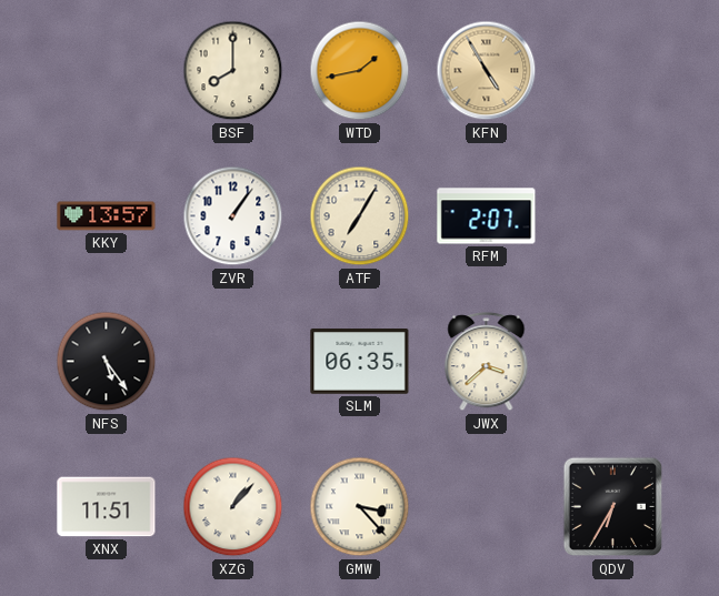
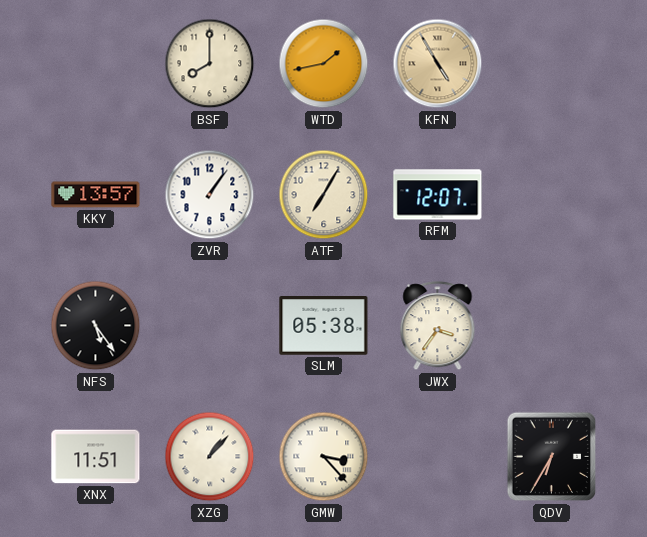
RFM: 2:07 -> 12:07
SLM: 06:35 -> 05:38
JWX: 3:38 -> 3:36
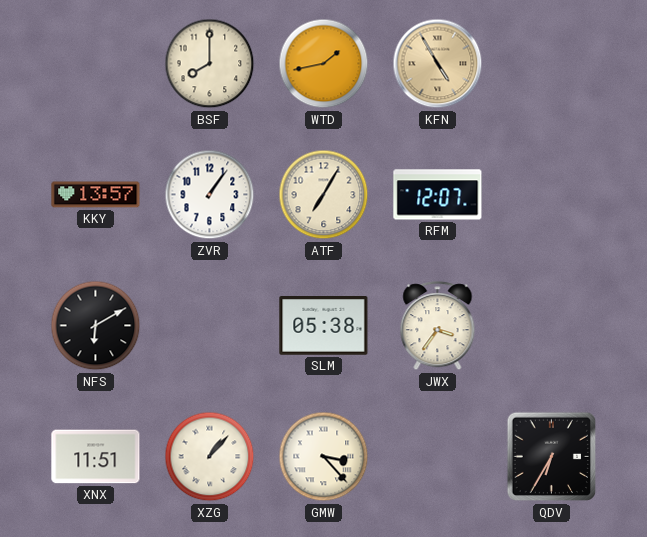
NFS: 5:24 -> 6:10
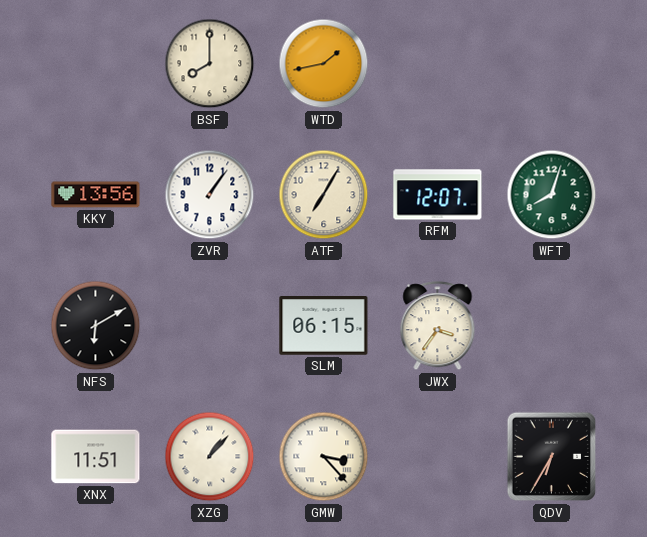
KFN: 4:55 -> none
KKY: 13:57 -> 13:56
WFT: none -> 8:03
SLM: 05:38 -> 06:15
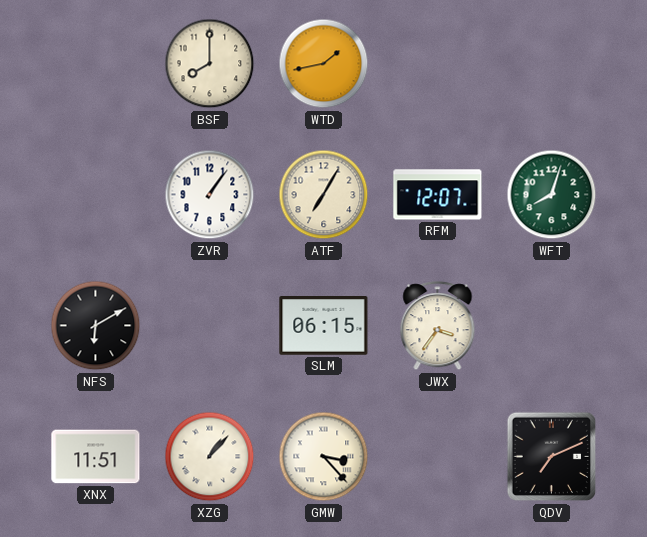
KKY: 13:56 -> none
QDV: 6:35 -> 7:11
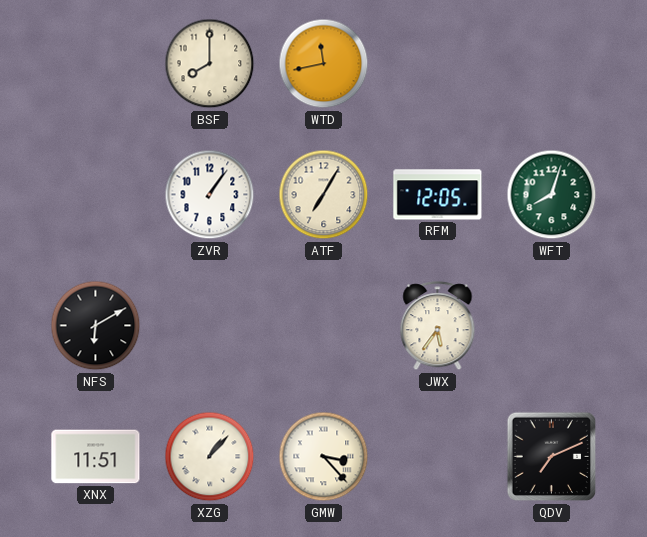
WTD: 1:43 -> 11:43
RFM: 12:07 -> 12:05
SLM: 06:15 -> none
JWX: 3:36 -> 5:36
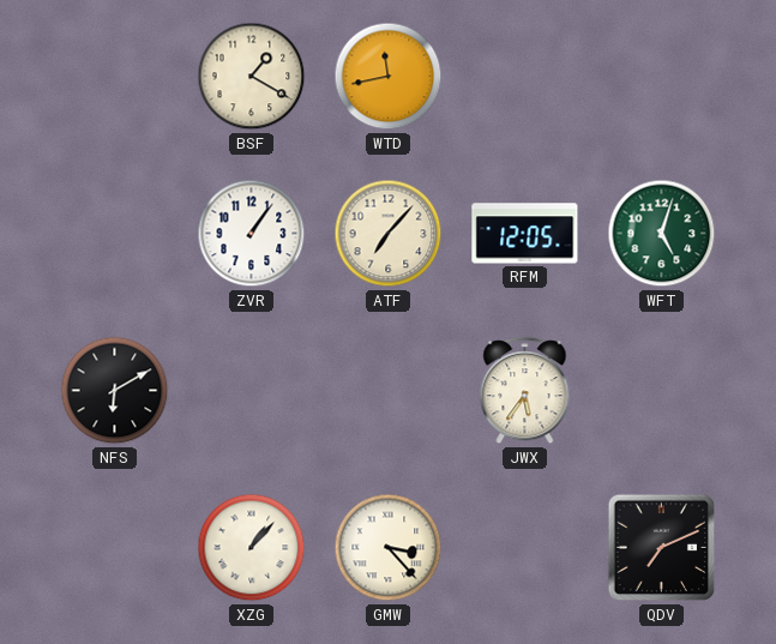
BSF: 8:00 -> 1:20
ATF: 7:05 -> 7:07
WFT: 8:03 -> 5:03
XNX: 11:51 -> none
